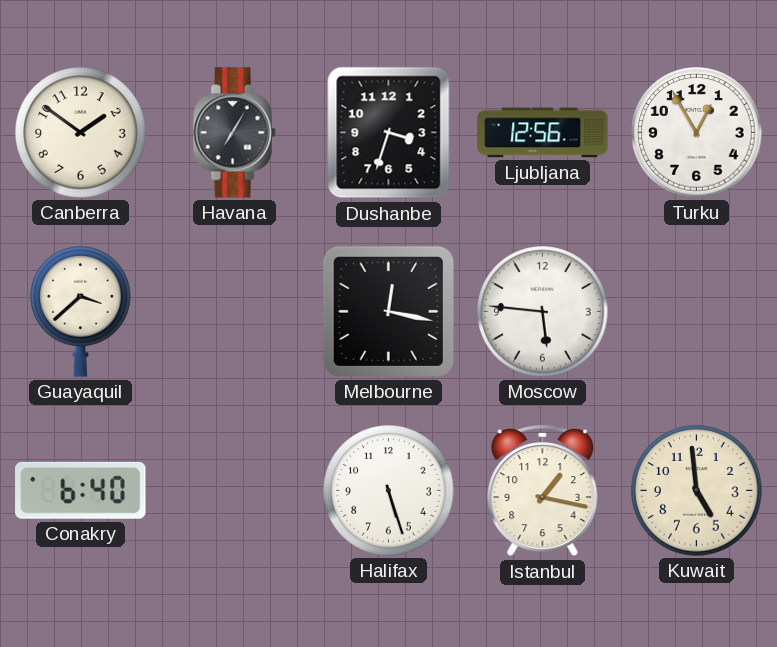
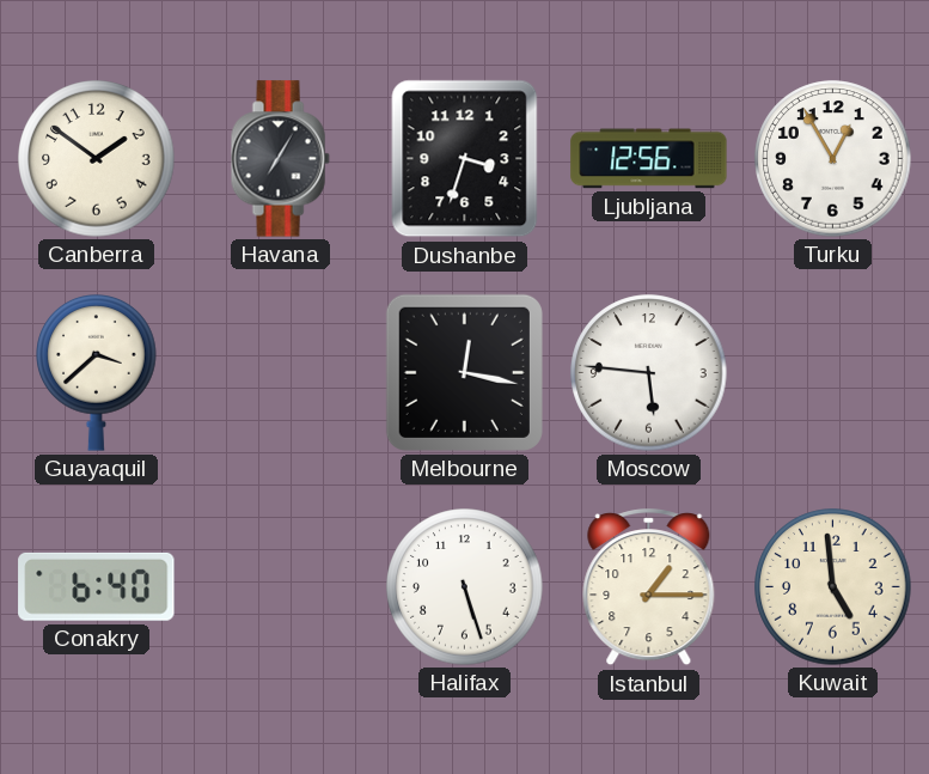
Istanbul: 1:17 -> 1:15
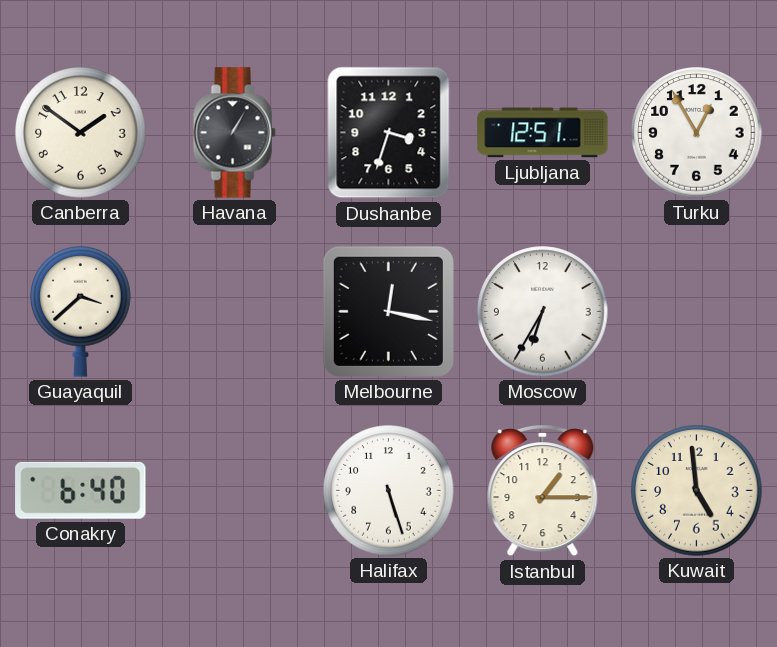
Havana: 7:05 -> 1:05
Ljubljana: 12:56 -> 12:51
Moscow: 5:46 -> 6:35
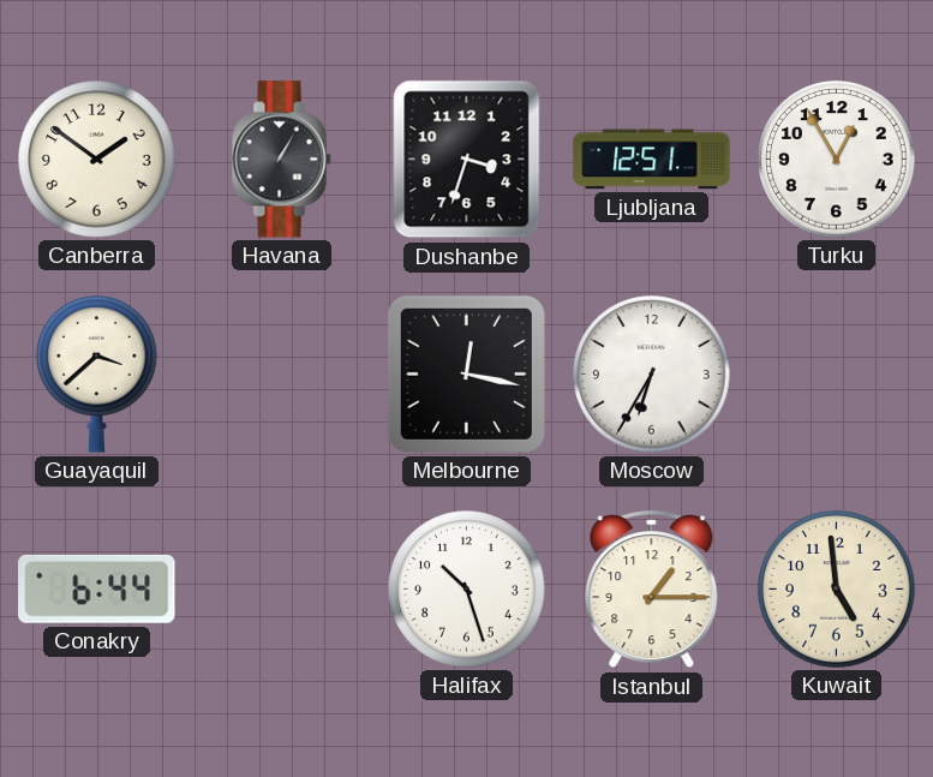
Conakry: 6:40 -> 6:44
Halifax: 5:27 -> 10:27
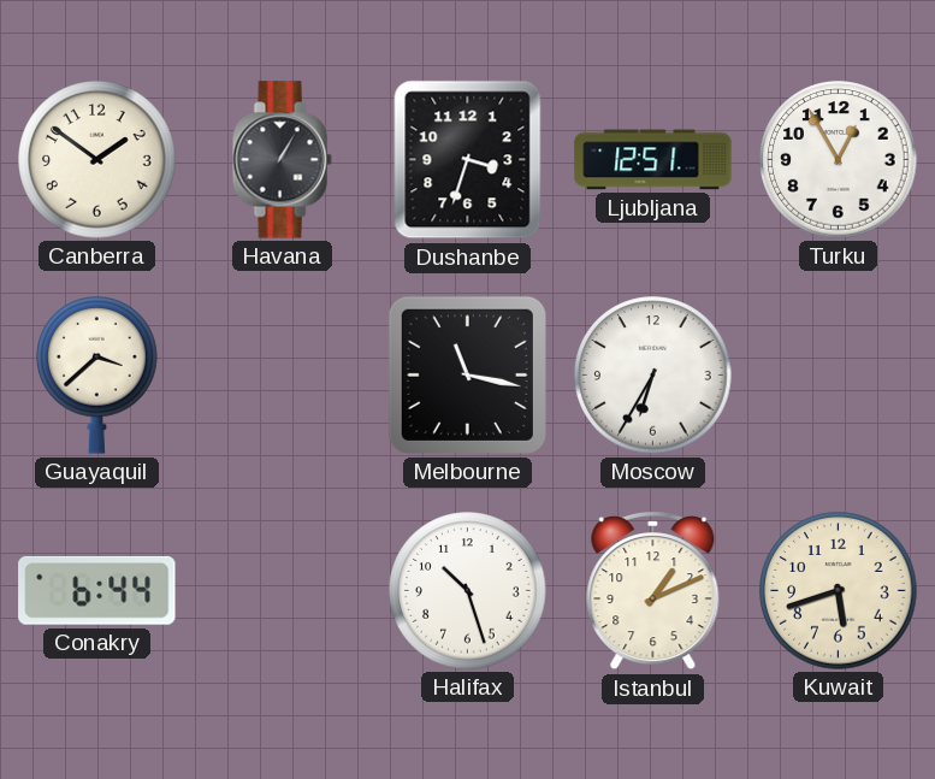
Melbourne: 12:17 -> 11:17
Istanbul: 1:15 -> 1:11
Kuwait: 4:59 -> 5:42
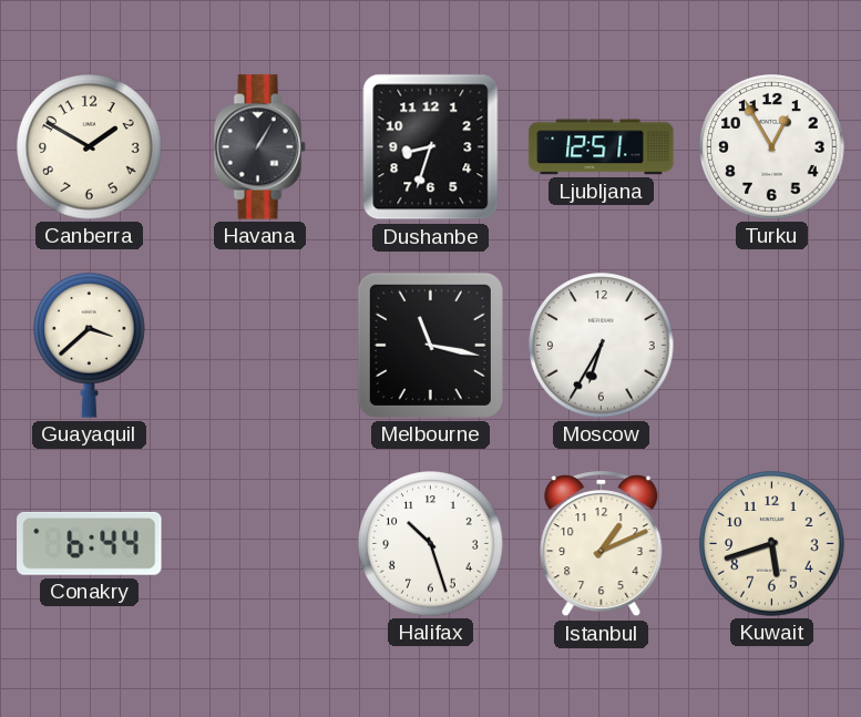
Canberra: 1:51 -> 1:50
Dushanbe: 3:33 -> 8:33
